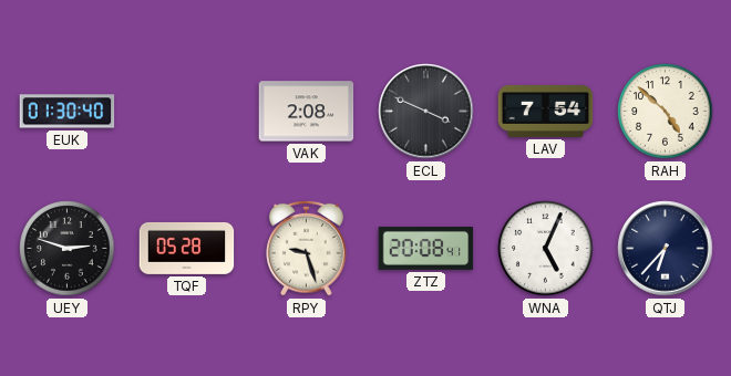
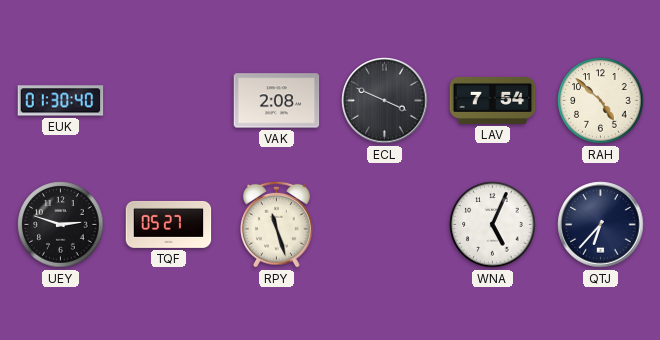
TQF: 05:28 -> 05:27
RPY: 9:27 -> 11:27
ZTZ: 20:08 -> none
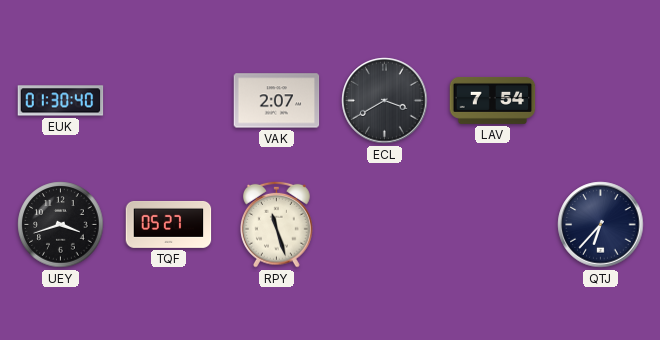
VAK: 2:08 -> 2:07
ECL: 3:49 -> 3:40
RAH: 4:52 -> none
UEY: 2:48 -> 3:42
WNA: 5:04 -> none
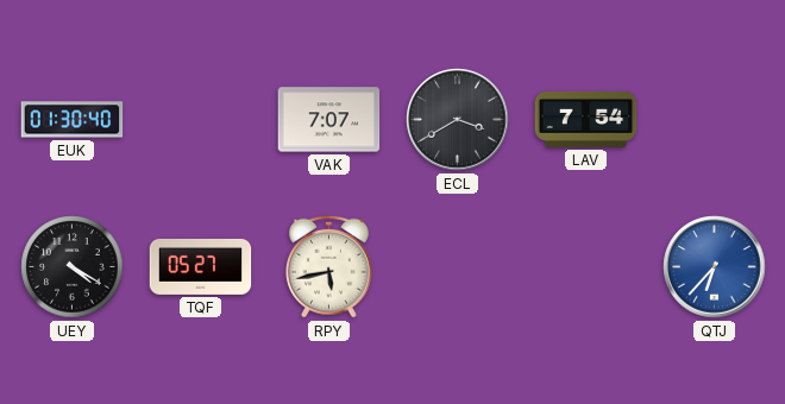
VAK: 2:07 -> 7:07
UEY: 3:42 -> 4:20
RPY: 11:27 -> 5:43
QTJ dial: navy -> blue
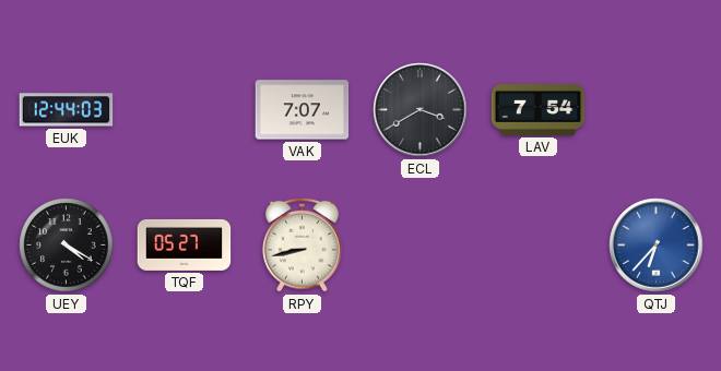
EUK: 01:30 -> 12:44
RPY: 5:43 -> 8:43
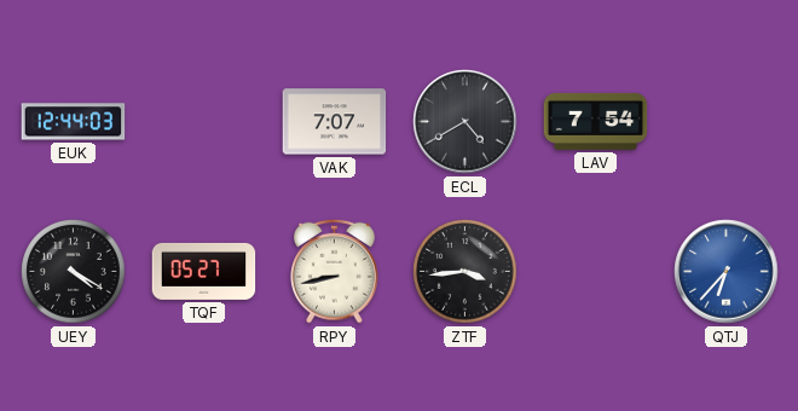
ECL: 3:40 -> 4:40
ZTF: none -> 3:44
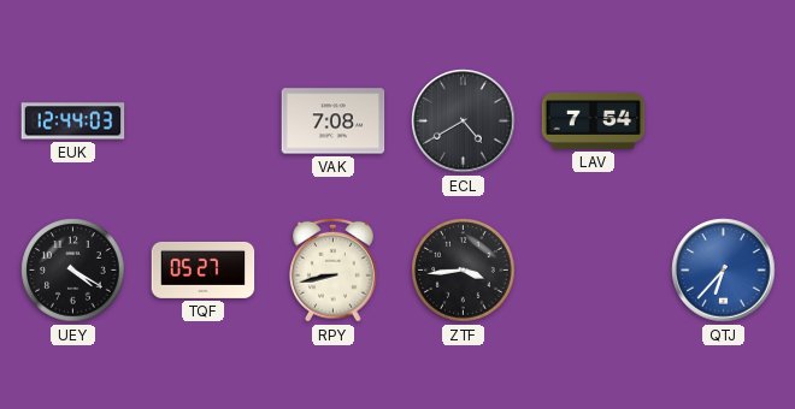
VAK: 7:07 -> 7:08
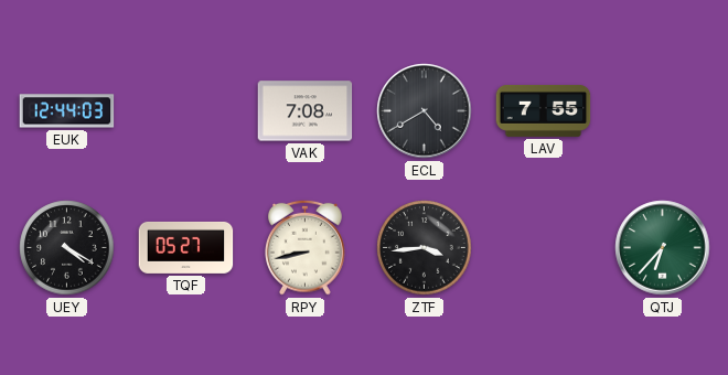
LAV: 7:54 -> 7:55
QTJ dial: blue -> green
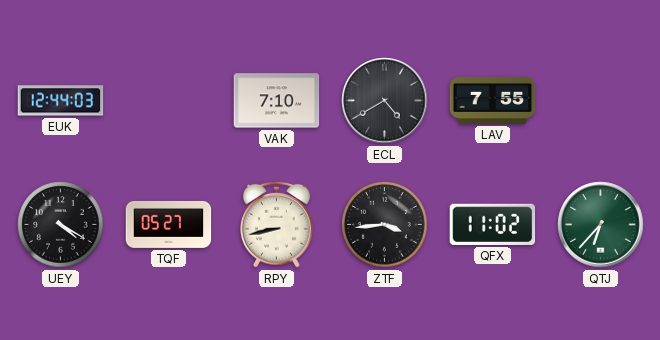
VAK: 7:08 -> 7:10
QFX: none -> 11:02
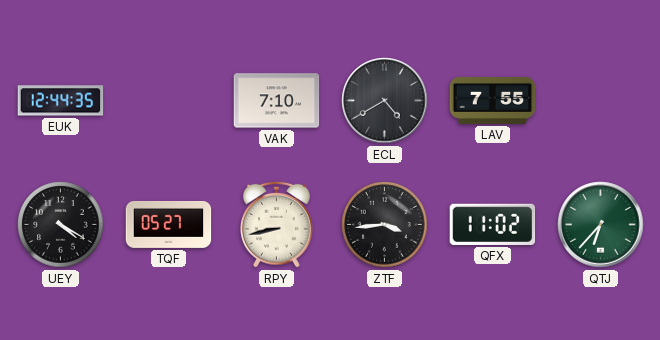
EUK: 12:44:03 -> 12:44:35
